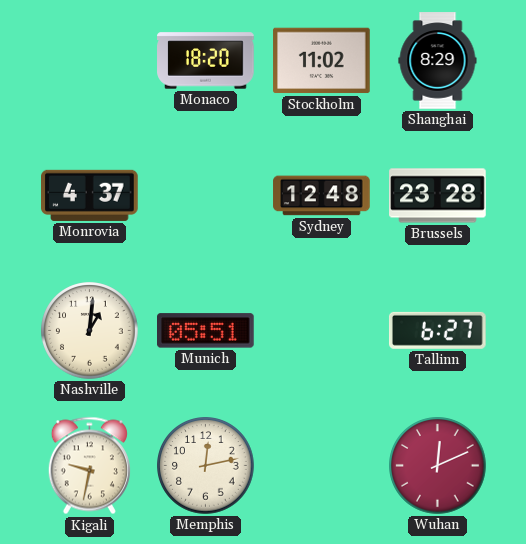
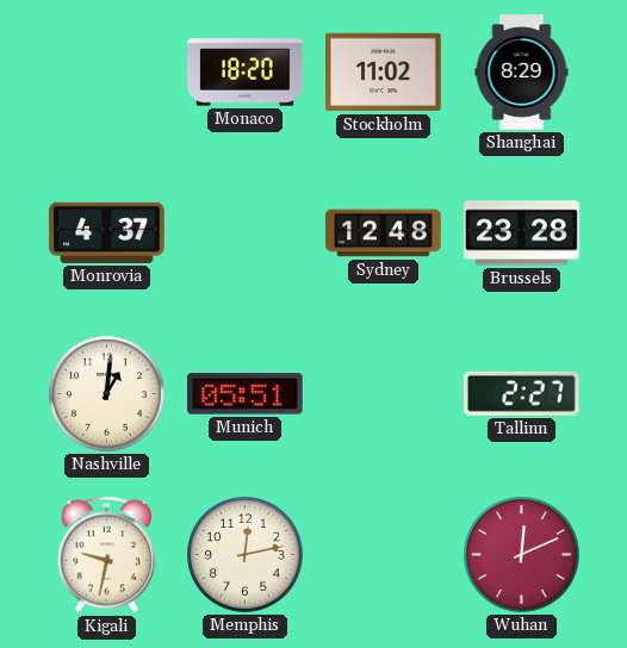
Tallinn: 6:27 -> 2:27
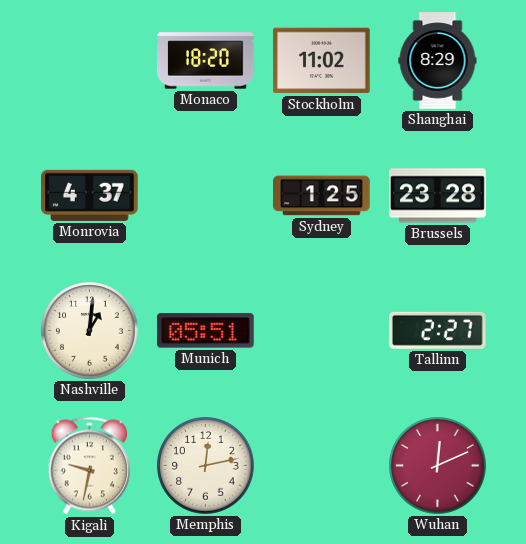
Sydney: 12:48 -> 1:25
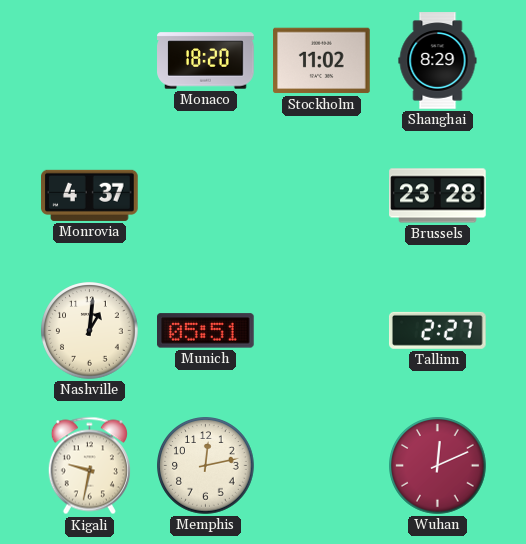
Sydney: 1:25 -> none
